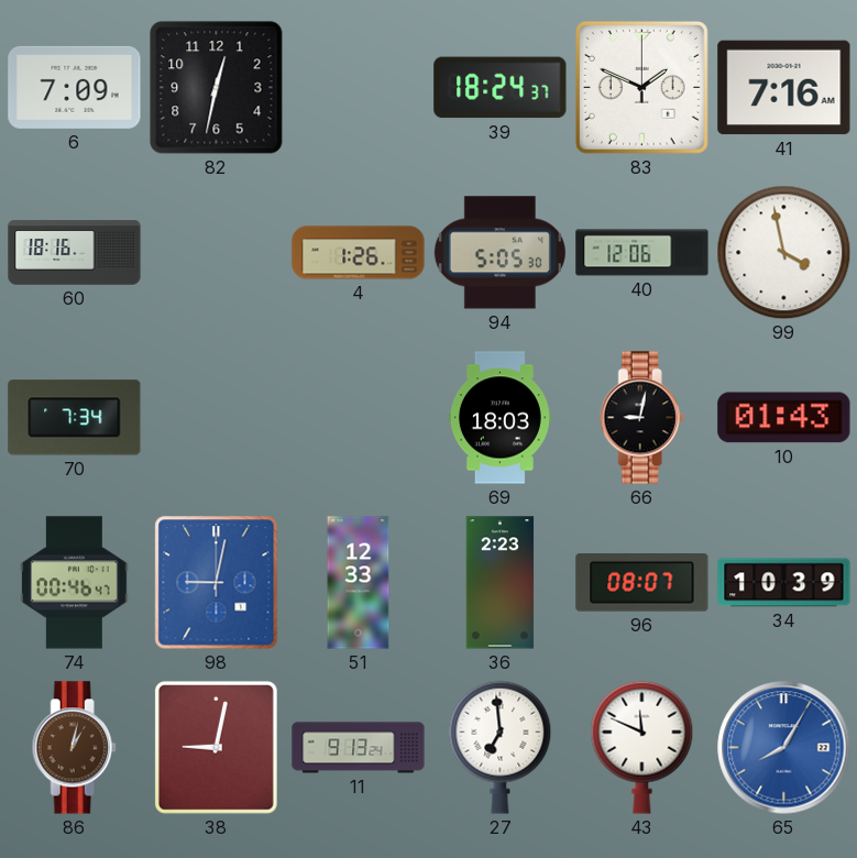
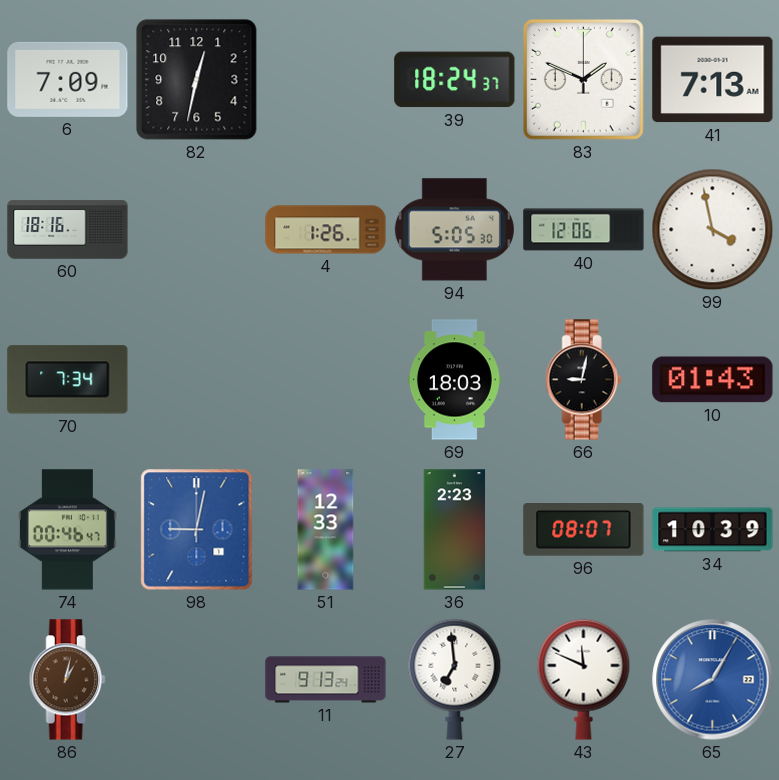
41: 7:16 -> 7:13
38: 9:02 -> none
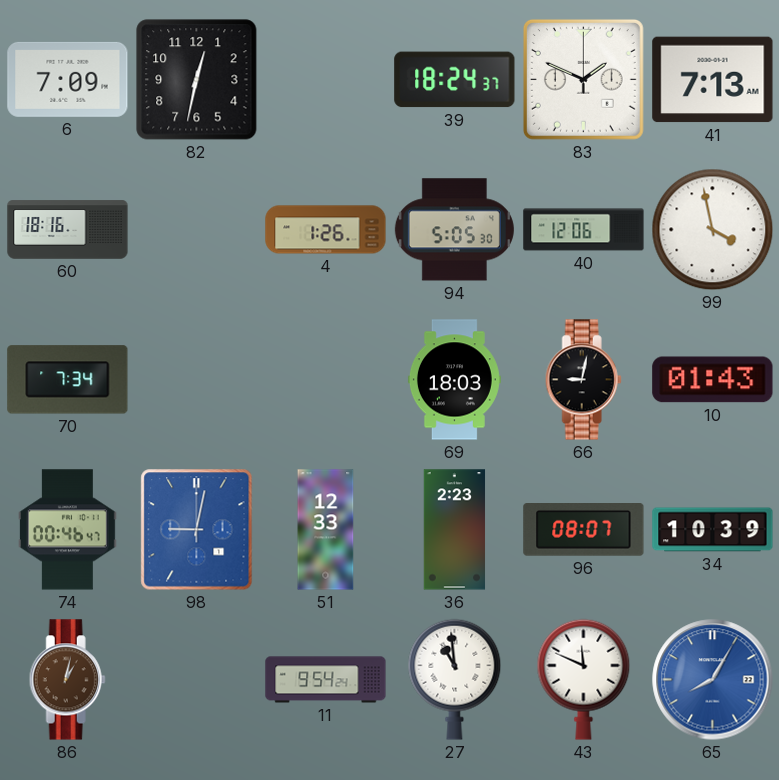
11: 9:13 -> 9:54
27: 6:59 -> 10:59
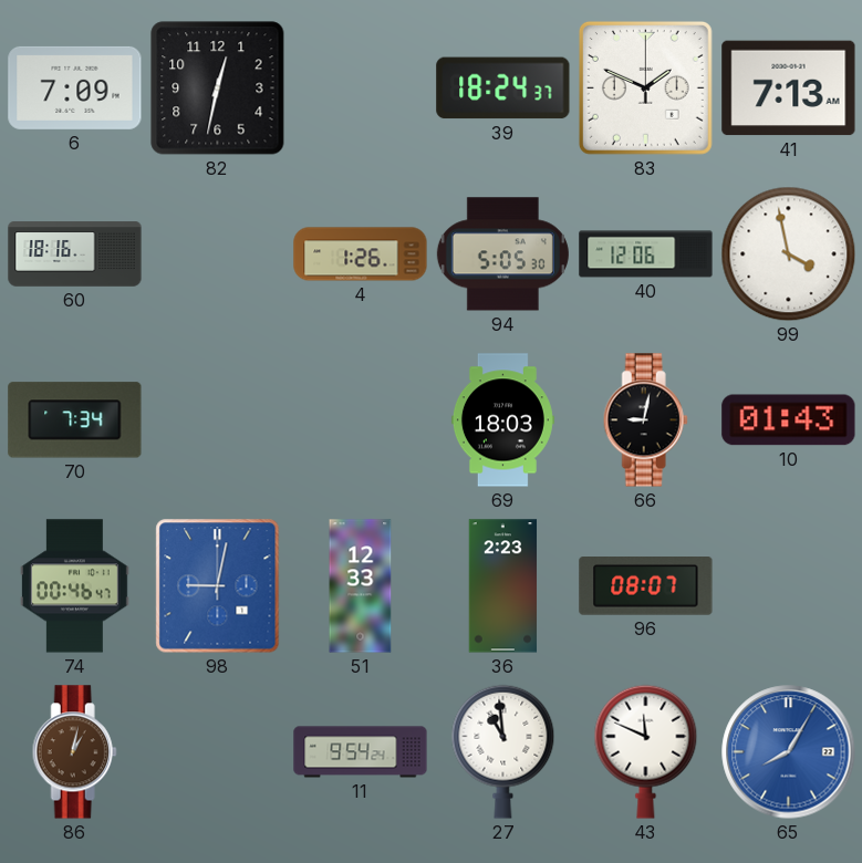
34: 10:39 -> none
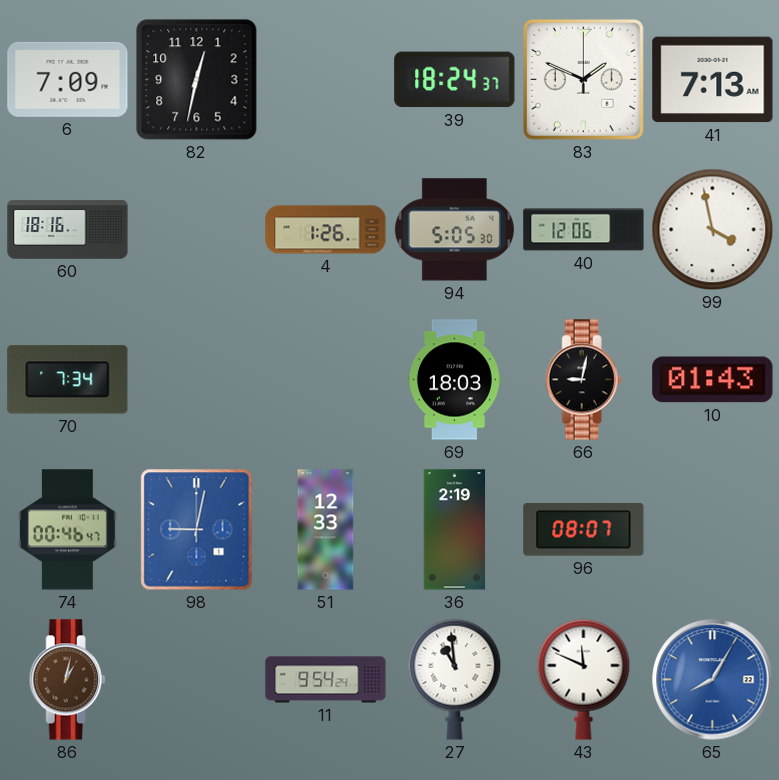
36: 2:23 -> 2:19
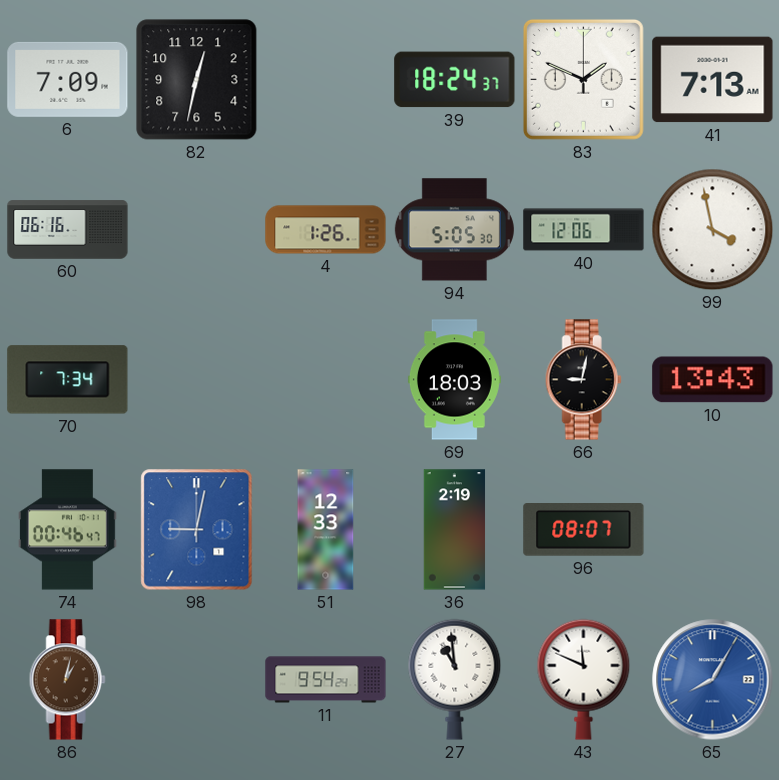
60: 18:16 -> 06:16
10: 01:43 -> 13:43
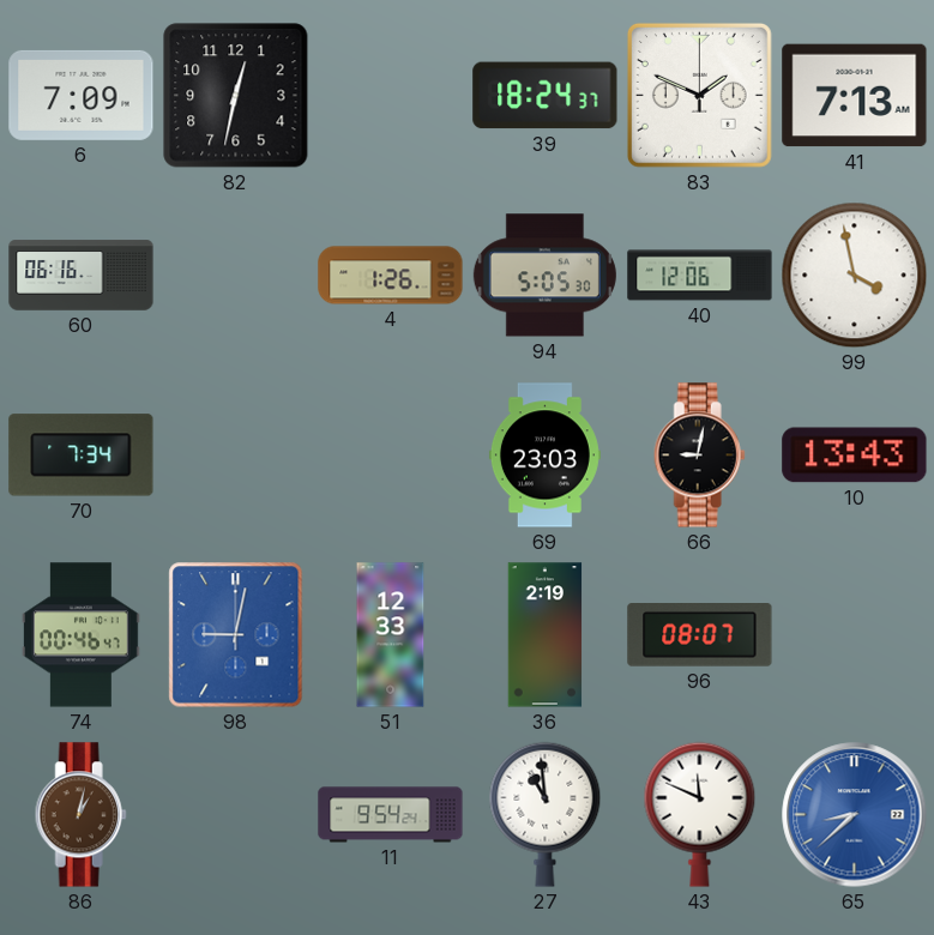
69: 18:03 -> 23:03
65: 8:05 -> 8:38
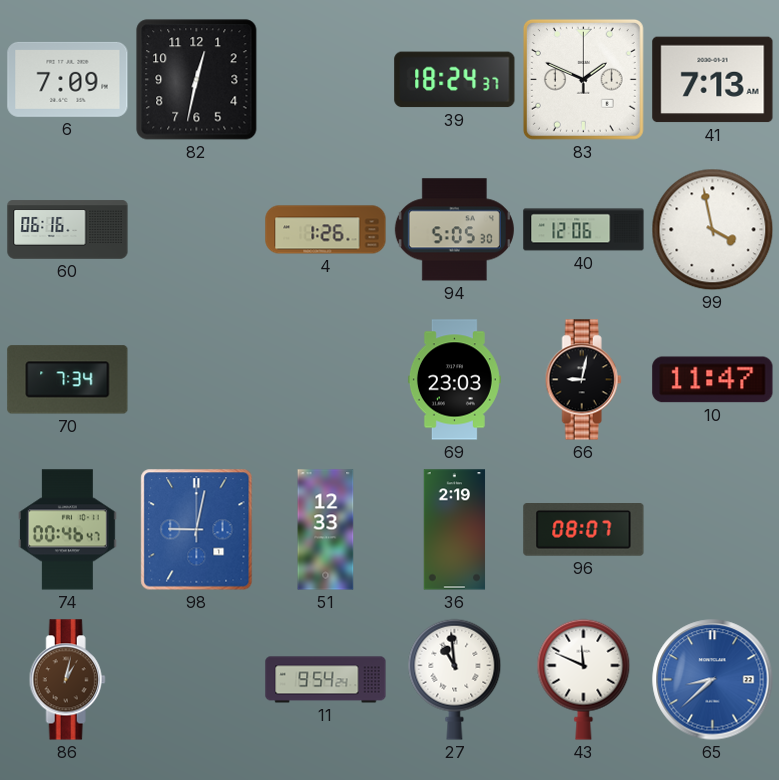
10: 13:43 -> 11:47
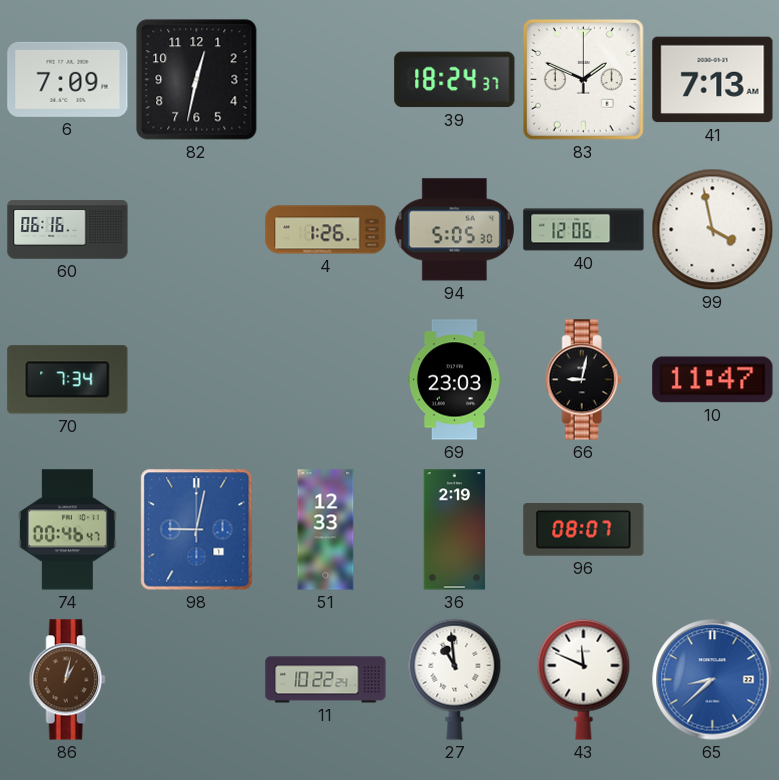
11: 9:54 -> 10:22
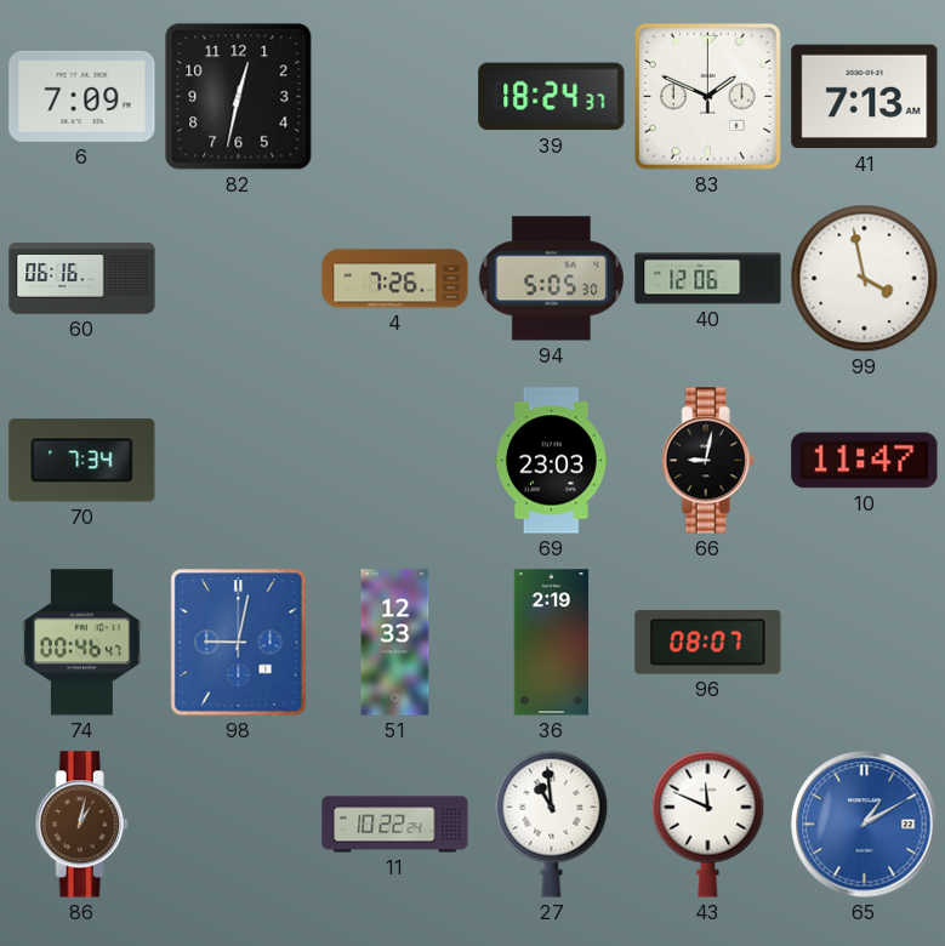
4: 1:26 -> 7:26
65: 8:38 -> 1:10
